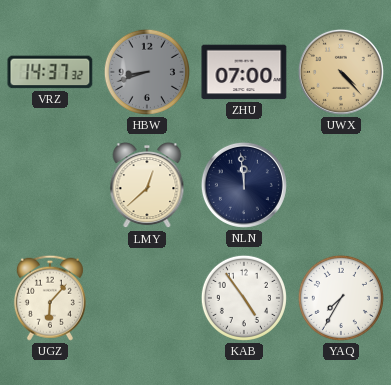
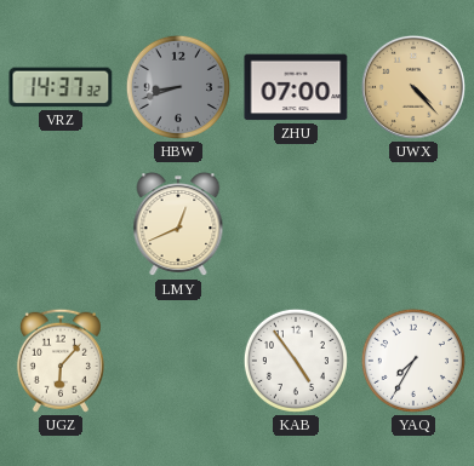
LMY: 12:38 -> 12:41
NLN: 11:59 -> none
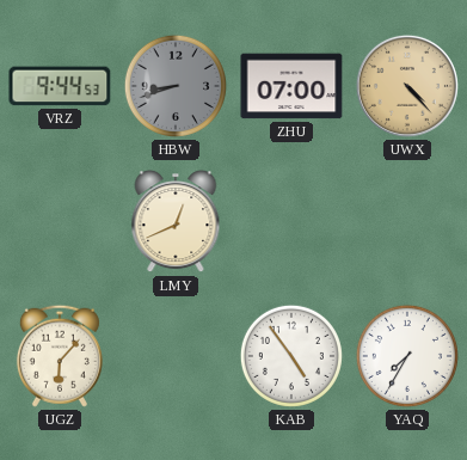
VRZ: 14:37 -> 9:44
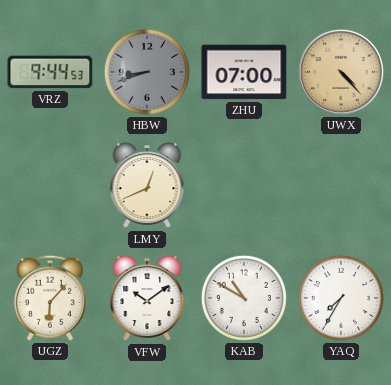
VFW: none -> 10:09
KAB: 4:54 -> 10:50
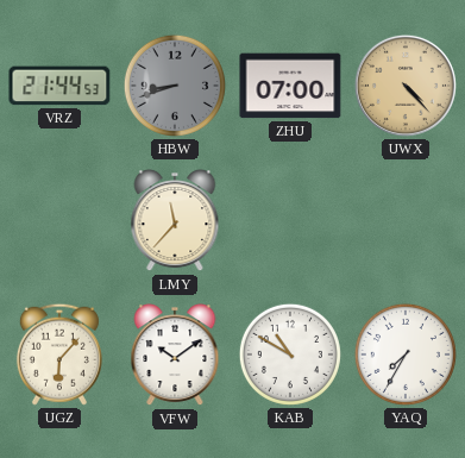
VRZ: 9:44 -> 21:44
LMY: 12:41 -> 11:37
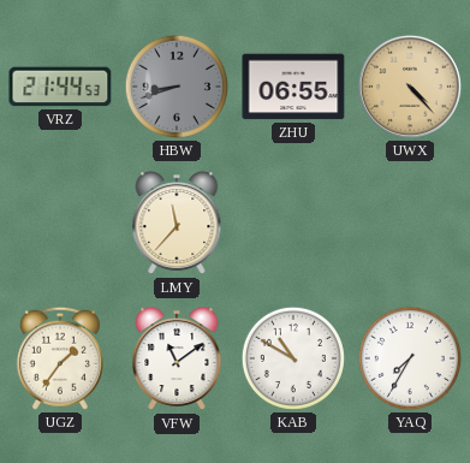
ZHU: 07:00 -> 06:55
UGZ: 6:07 -> 1:36
VFW: 10:09 -> 11:09
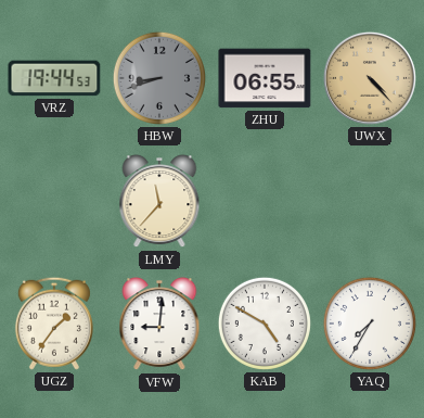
VRZ: 21:44 -> 19:44
VFW: 11:09 -> 9:01
KAB: 10:50 -> 4:50
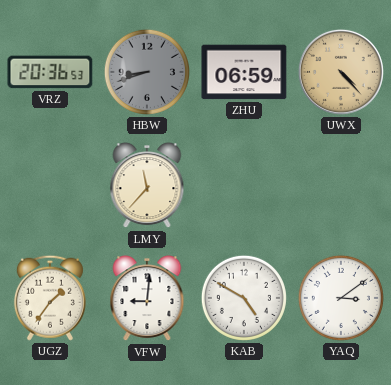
VRZ: 19:44 -> 20:36
ZHU: 06:55 -> 06:59
YAQ: 7:35 -> 3:09
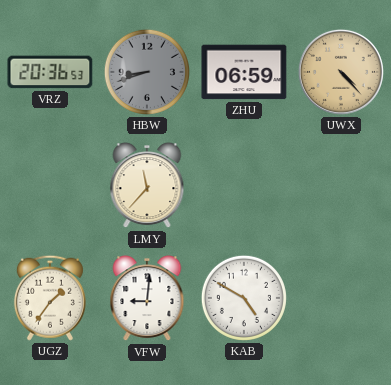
YAQ: 3:09 -> none
